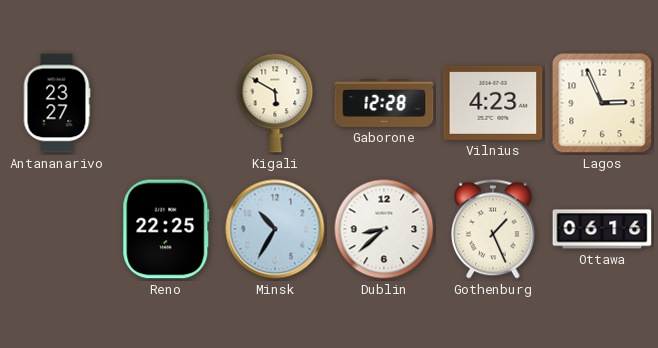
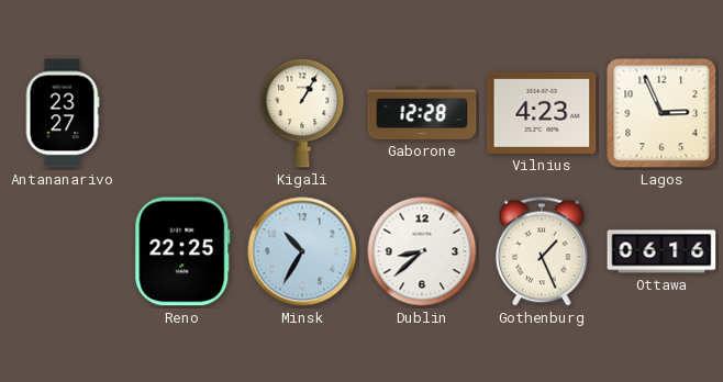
Kigali: 5:50 -> 1:05
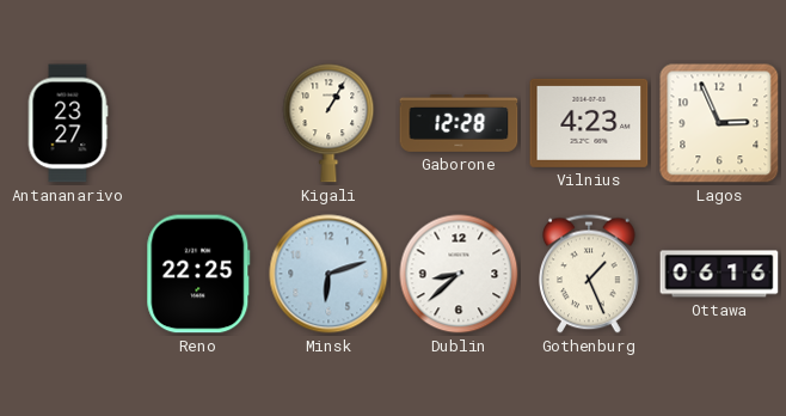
Minsk: 10:35 -> 6:12
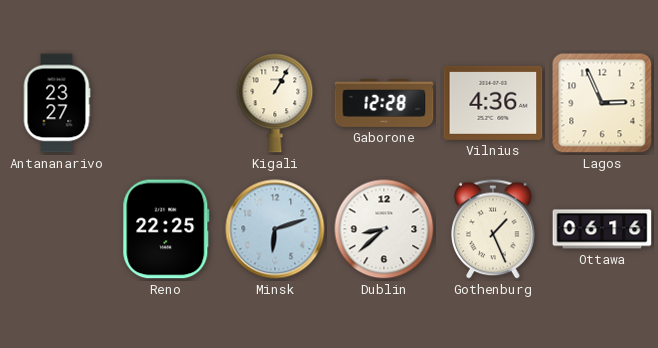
Vilnius: 4:23 -> 4:36
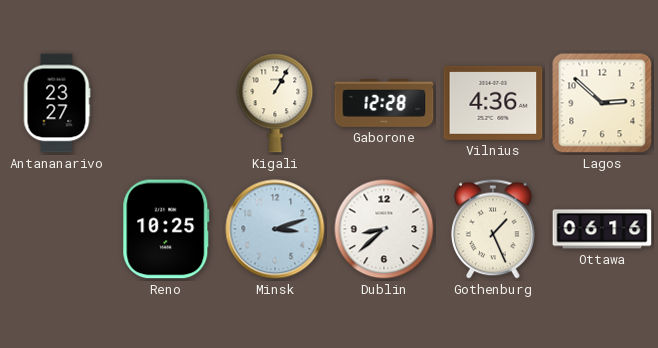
Lagos: 2:56 -> 2:52
Reno: 22:25 -> 10:25
Minsk: 6:12 -> 3:12
